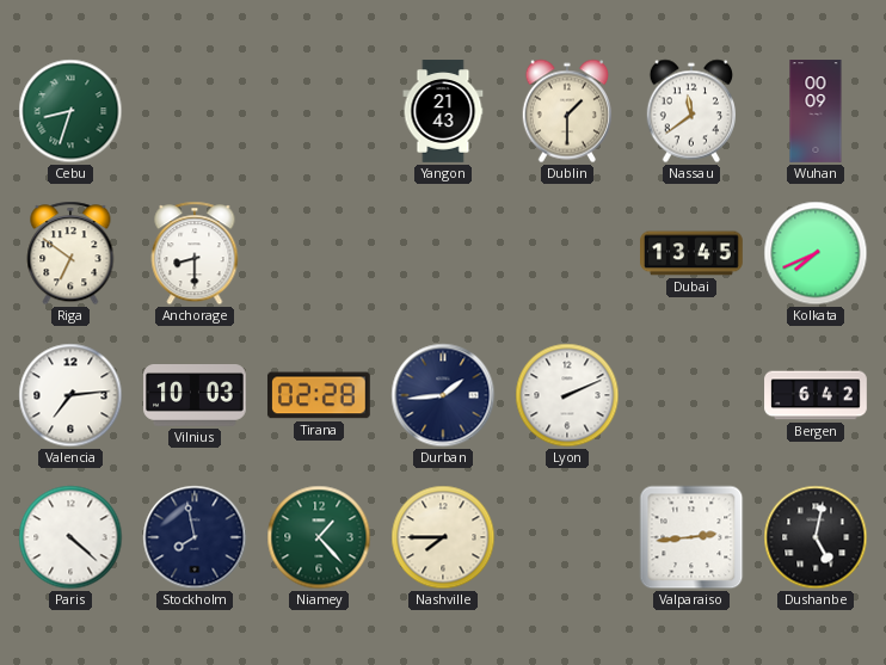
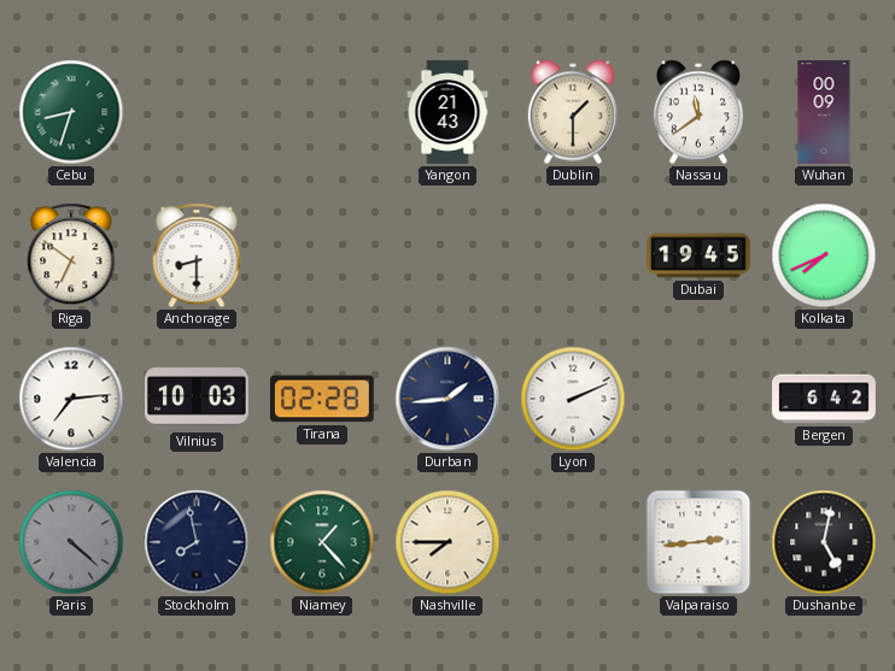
Dubai: 13:45 -> 19:45
Paris dial: white -> grey
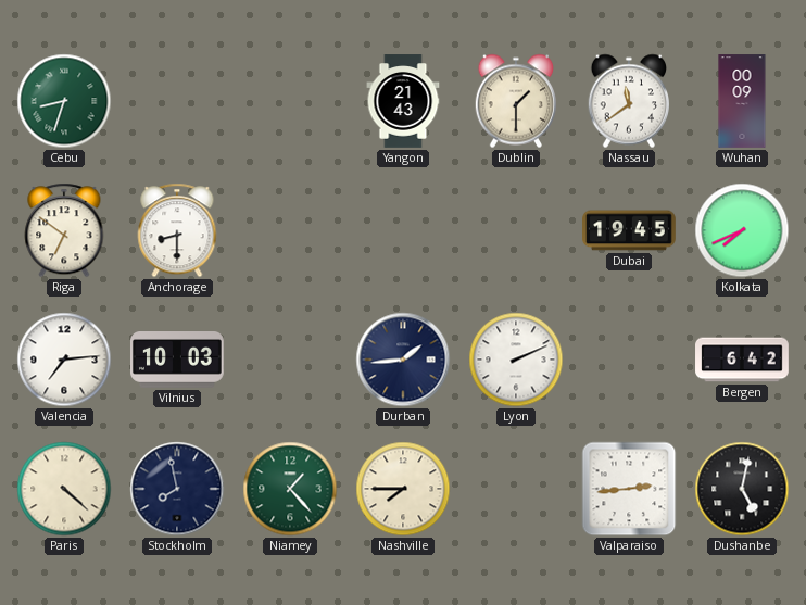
Tirana: 02:28 -> none
Paris dial: grey -> cream
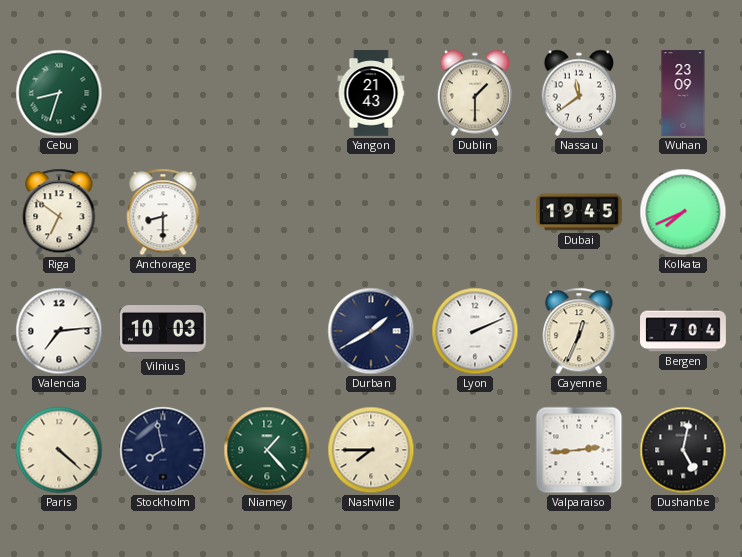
Wuhan: 00:09 -> 23:09
Durban: 1:44 -> 1:40
Cayenne: none -> 12:34
Bergen: 6:42 -> 7:04
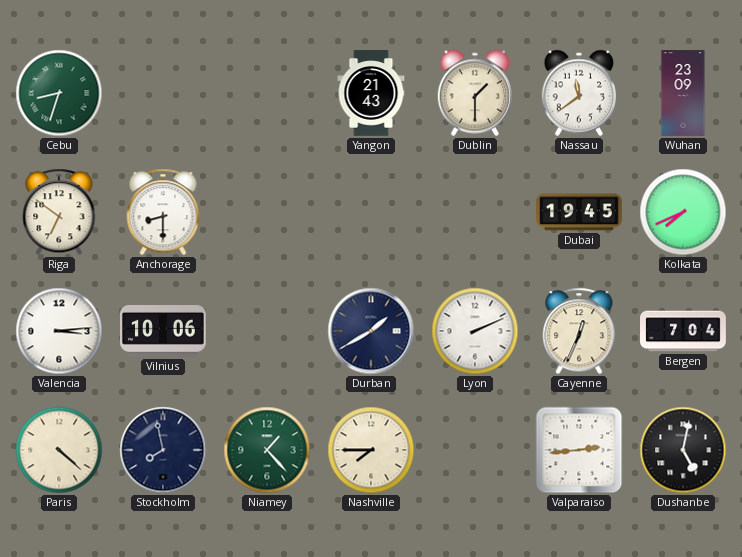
Valencia: 7:14 -> 3:14
Vilnius: 10:03 -> 10:06
